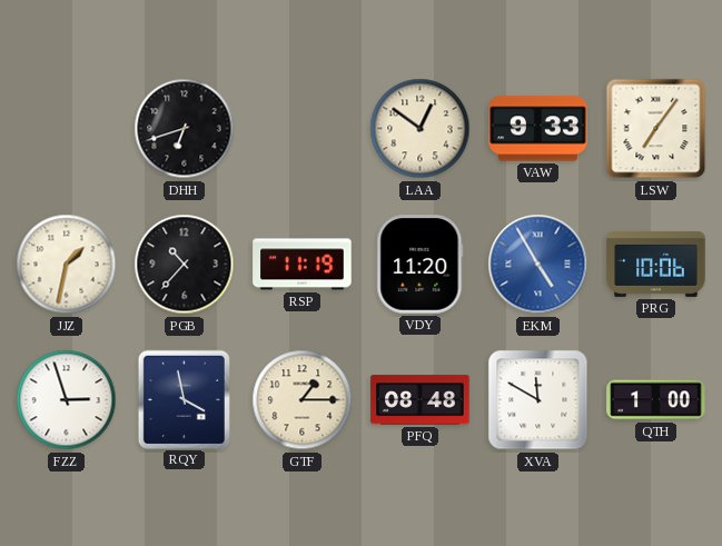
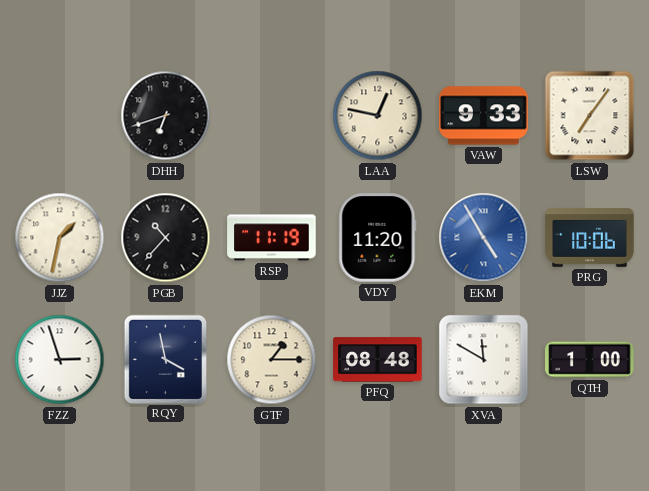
LAA: 12:51 -> 12:47
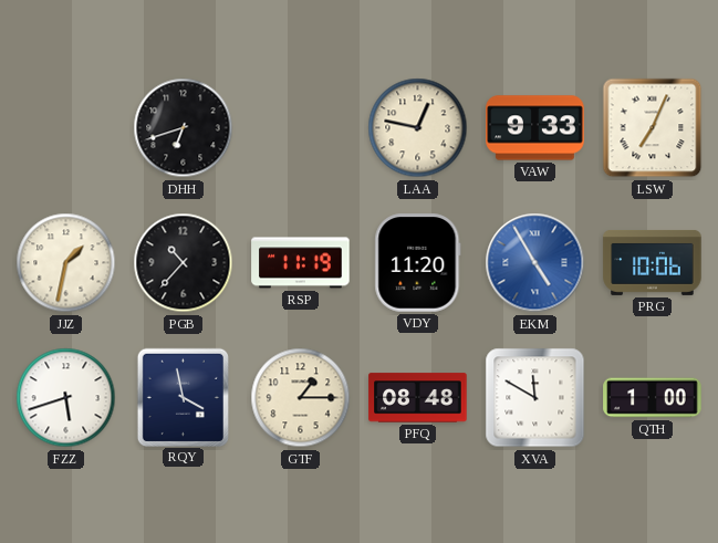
LSW: 7:06 -> 7:04
FZZ: 2:57 -> 5:42
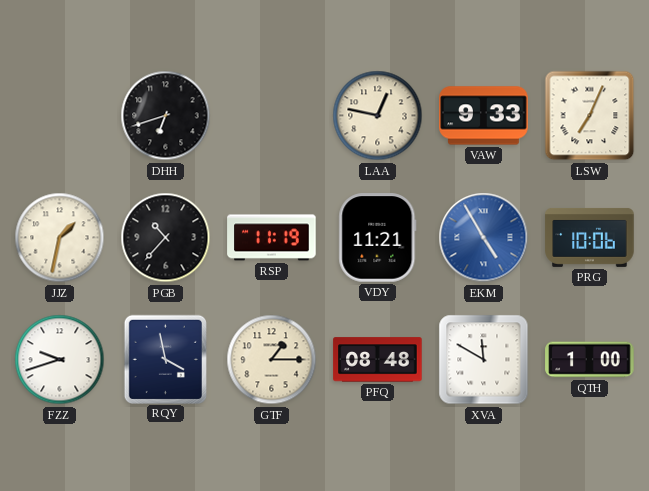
VDY: 11:20 -> 11:21
FZZ: 5:42 -> 9:42
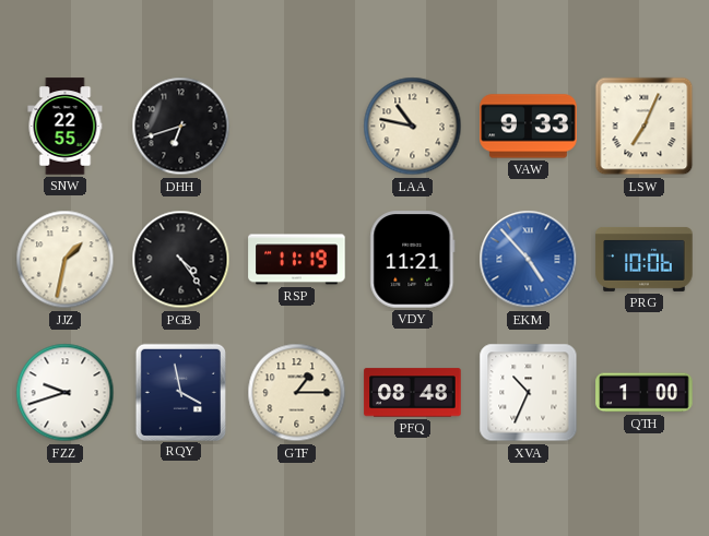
SNW: none -> 22:55
LAA: 12:47 -> 10:47
PGB: 10:37 -> 4:24
EKM: 4:55 -> 4:53
XVA: 11:50 -> 10:34
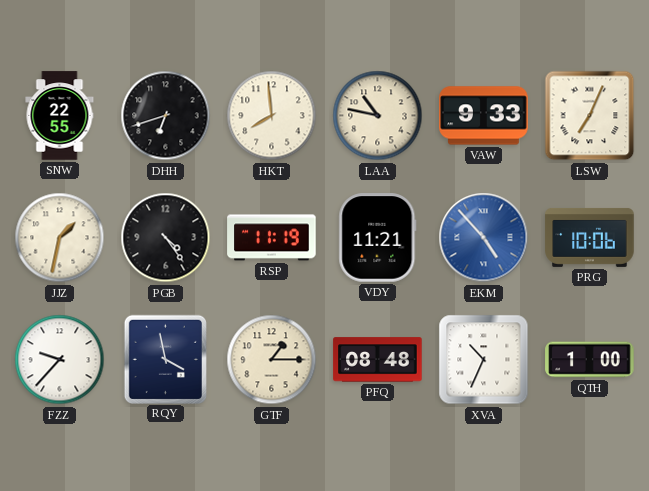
HKT: none -> 7:59
FZZ: 9:42 -> 9:37
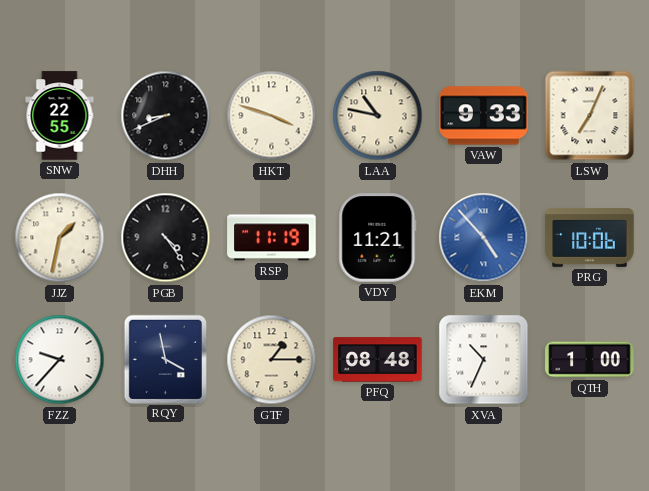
DHH: 6:42 -> 8:41
HKT: 7:59 -> 3:48
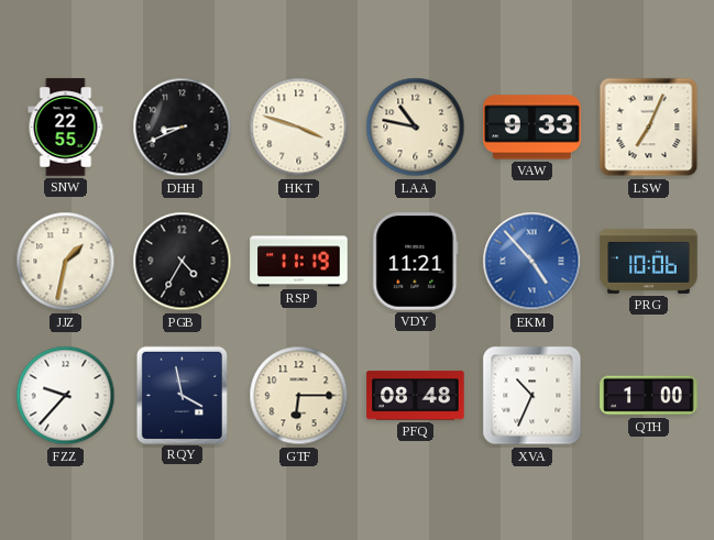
PGB: 4:24 -> 4:35
GTF: 1:15 -> 6:15
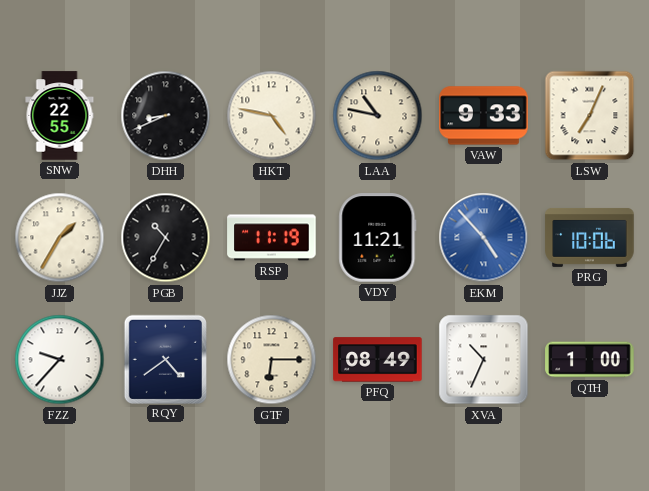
HKT: 3:48 -> 4:47
JJZ: 1:32 -> 1:35
PGB: 4:35 -> 10:35
RQY: 3:58 -> 4:39
PFQ: 08:48 -> 08:49
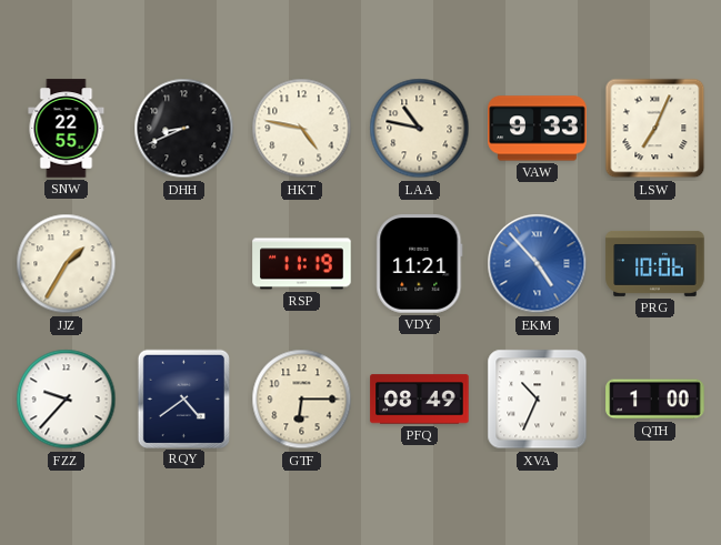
PGB: 10:35 -> none
